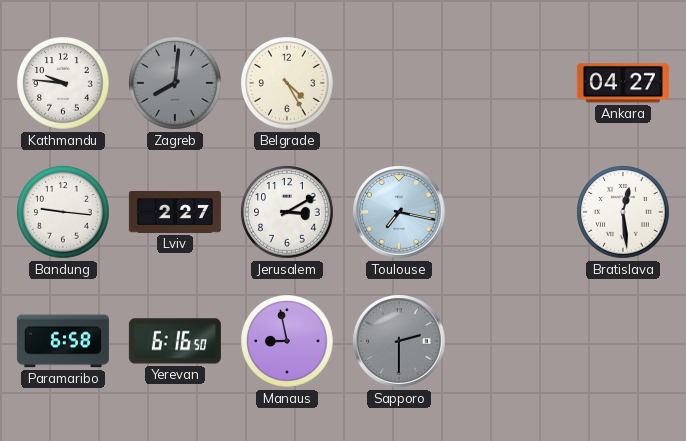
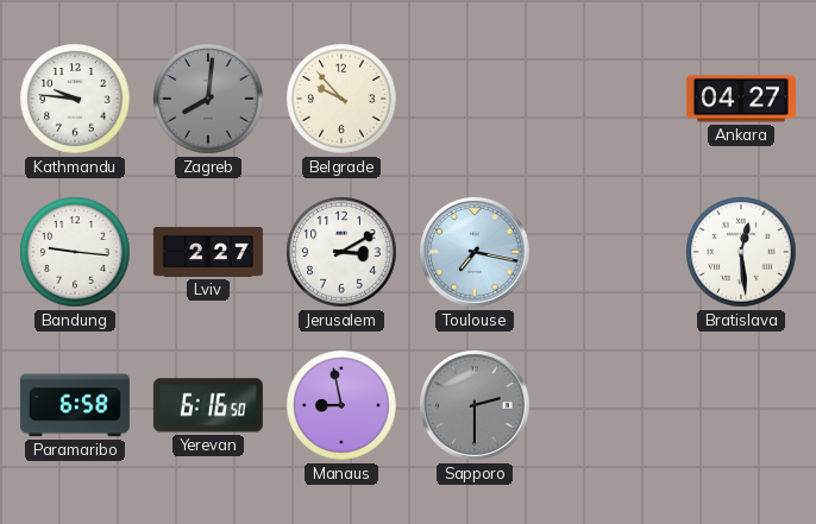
Belgrade: 4:25 -> 9:53
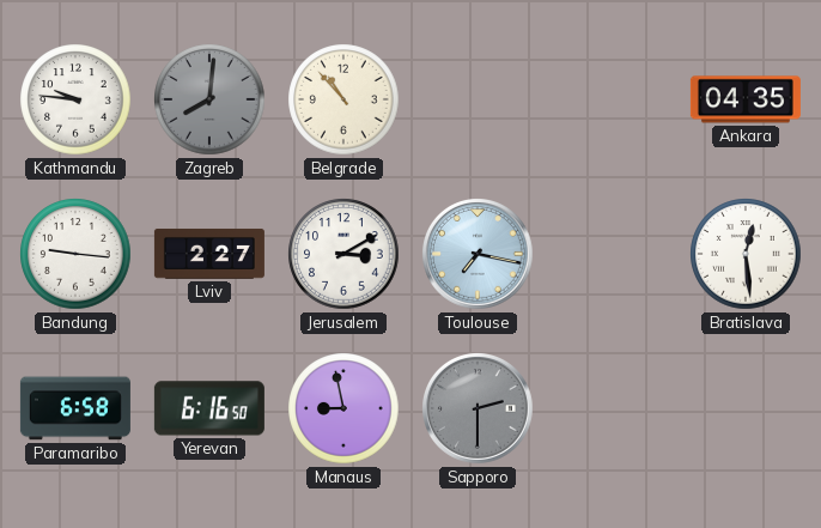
Belgrade: 9:53 -> 10:53
Ankara: 04:27 -> 04:35
